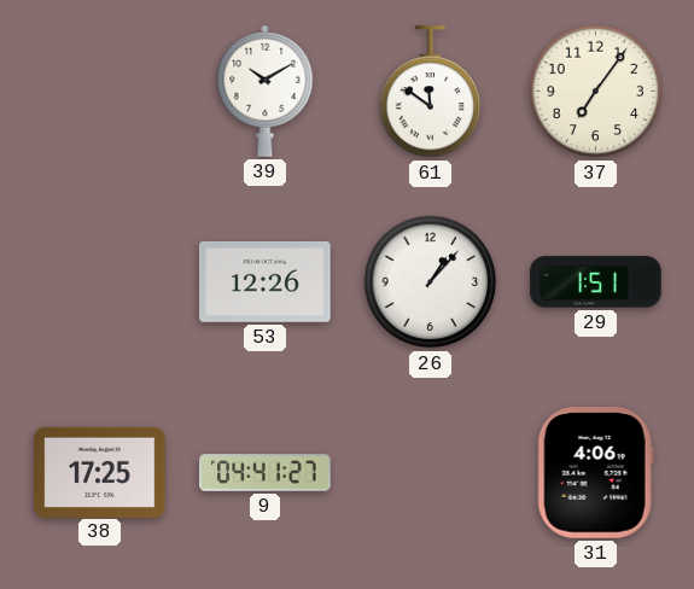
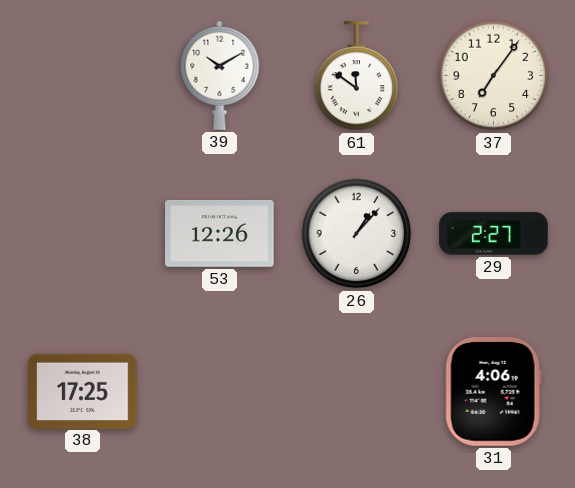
29: 1:51 -> 2:27
9: 04:41 -> none
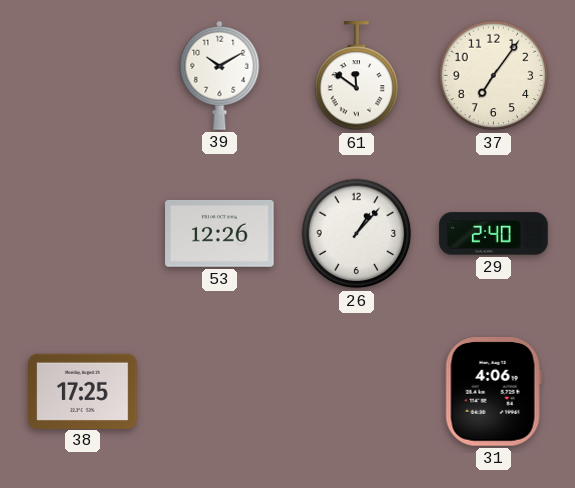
29: 2:27 -> 2:40
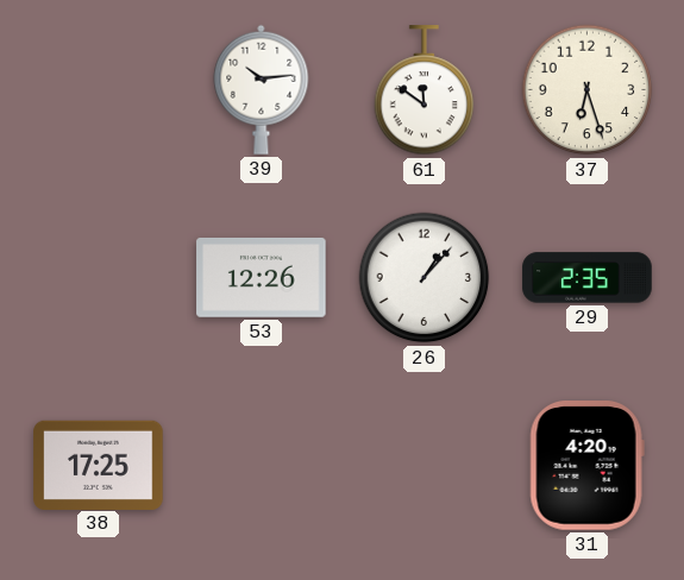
39: 10:10 -> 10:14
37: 7:06 -> 6:27
29: 2:40 -> 2:35
31: 4:06 -> 4:20
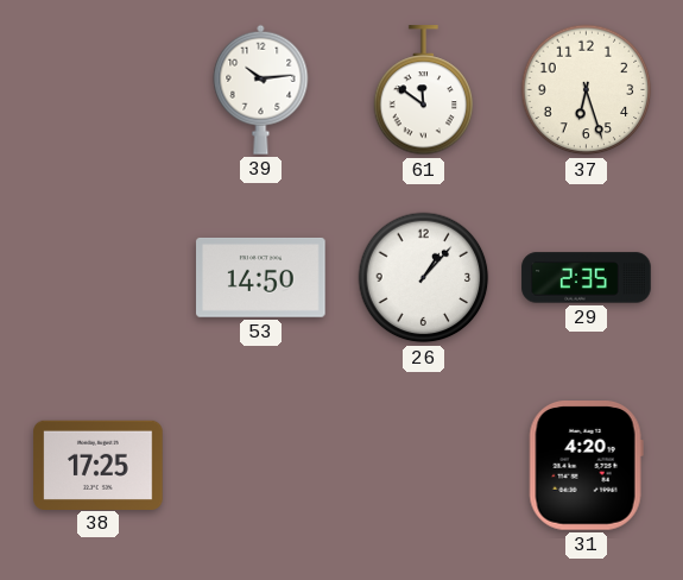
53: 12:26 -> 14:50
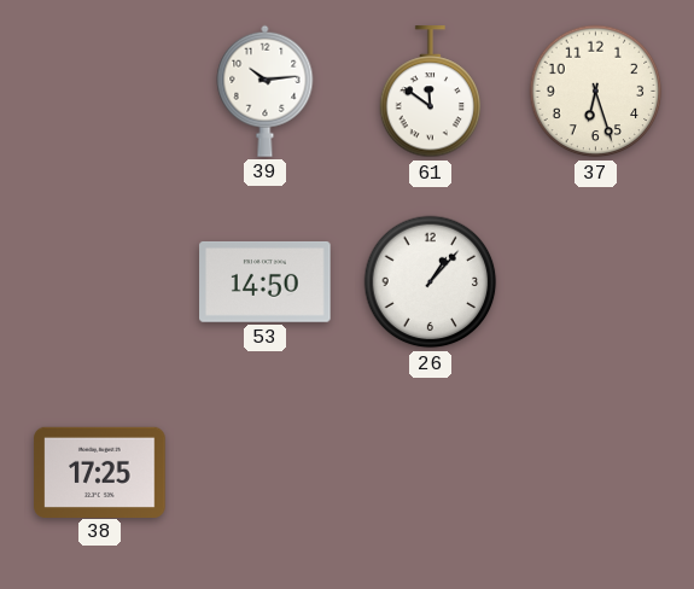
29: 2:35 -> none
31: 4:20 -> none
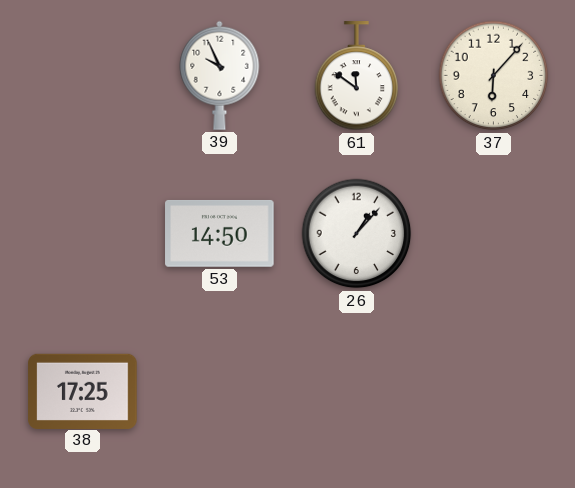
39: 10:14 -> 9:56
37: 6:27 -> 6:07
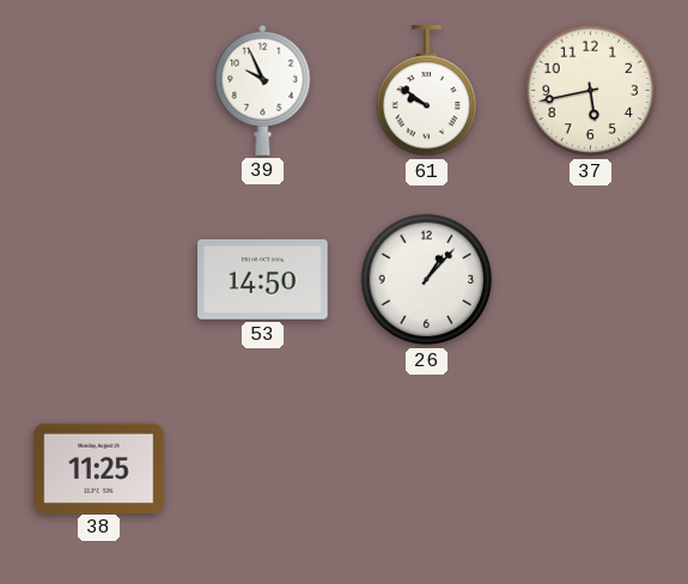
61: 11:51 -> 9:51
37: 6:07 -> 5:43
38: 17:25 -> 11:25
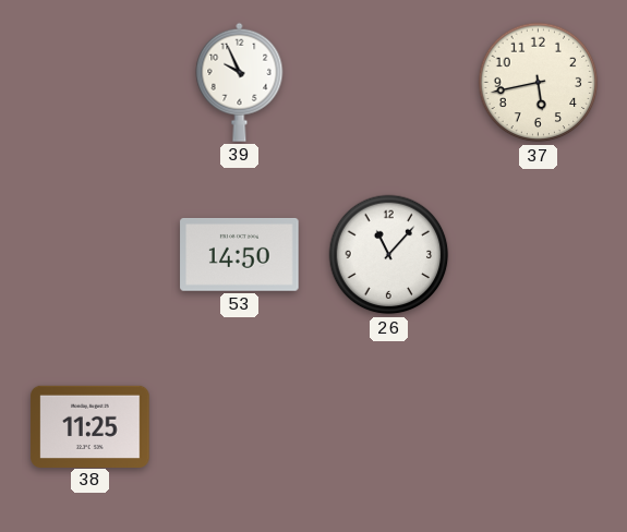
61: 9:51 -> none
26: 1:07 -> 11:07
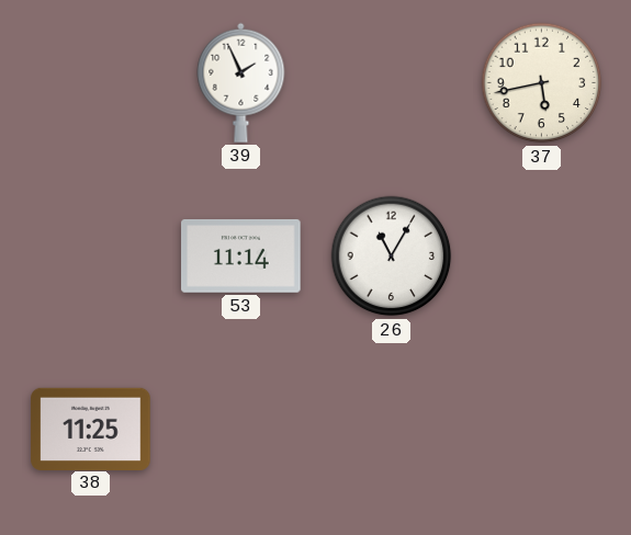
39: 9:56 -> 1:56
53: 14:50 -> 11:14
26: 11:07 -> 11:05
